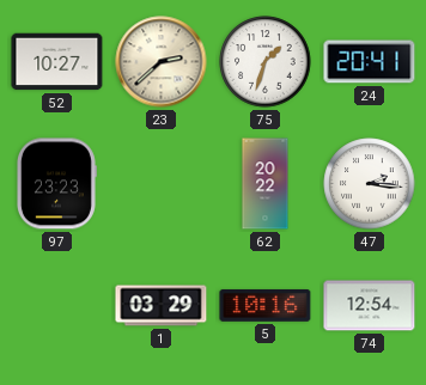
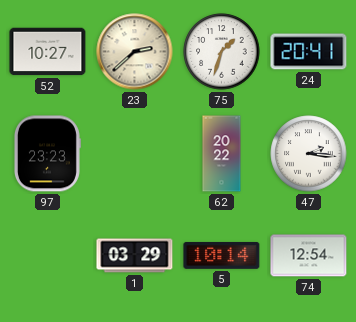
5: 10:16 -> 10:14
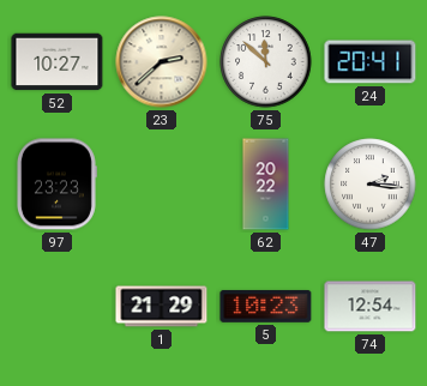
75: 1:33 -> 11:52
1: 03:29 -> 21:29
5: 10:14 -> 10:23
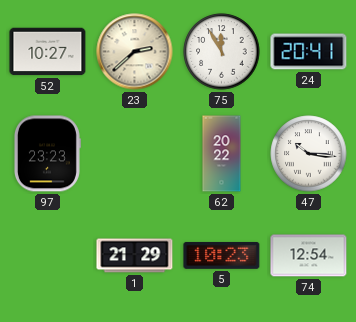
75: 11:52 -> 11:55
47: 2:16 -> 10:16
